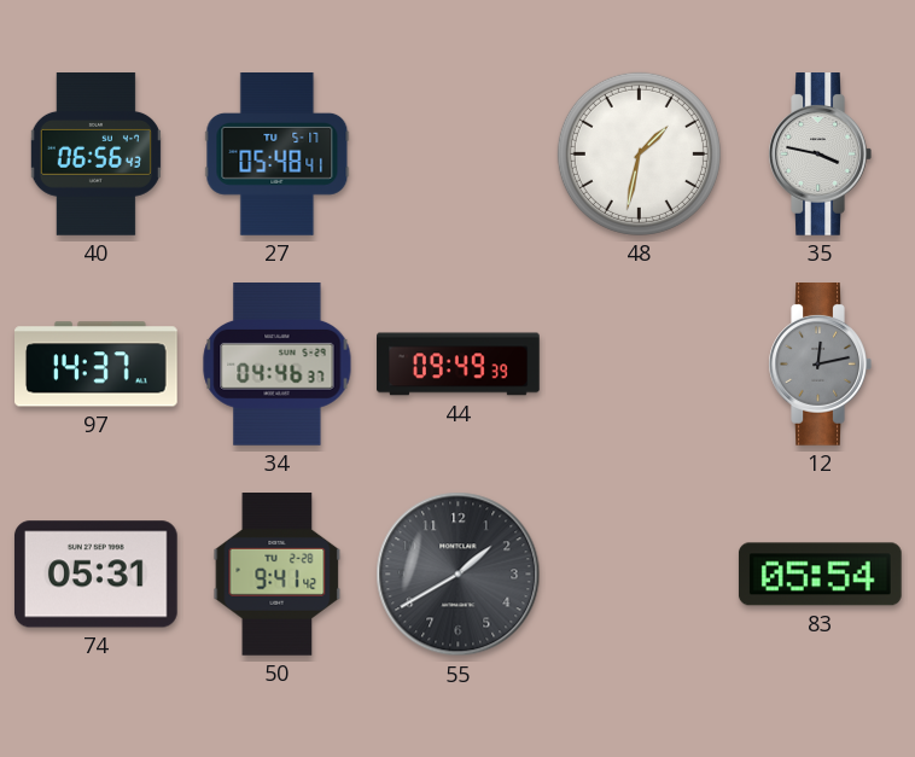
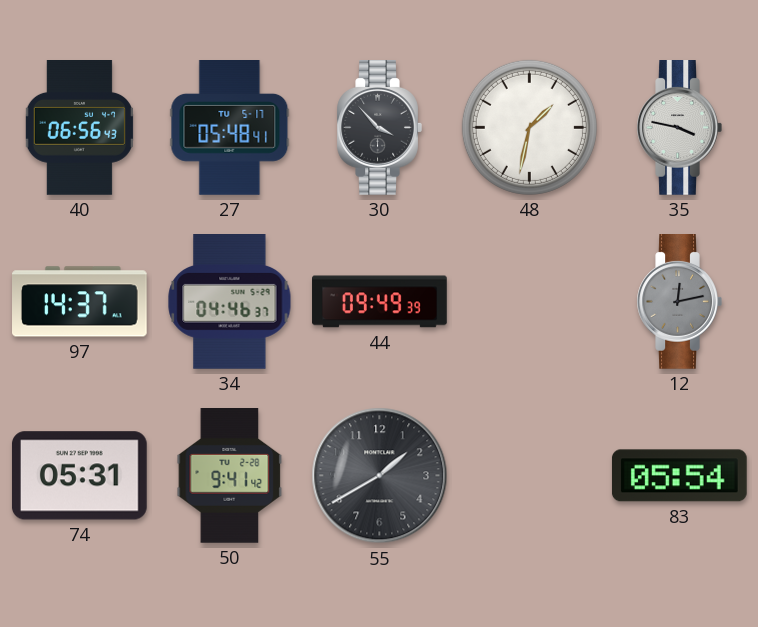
30: none -> 3:53
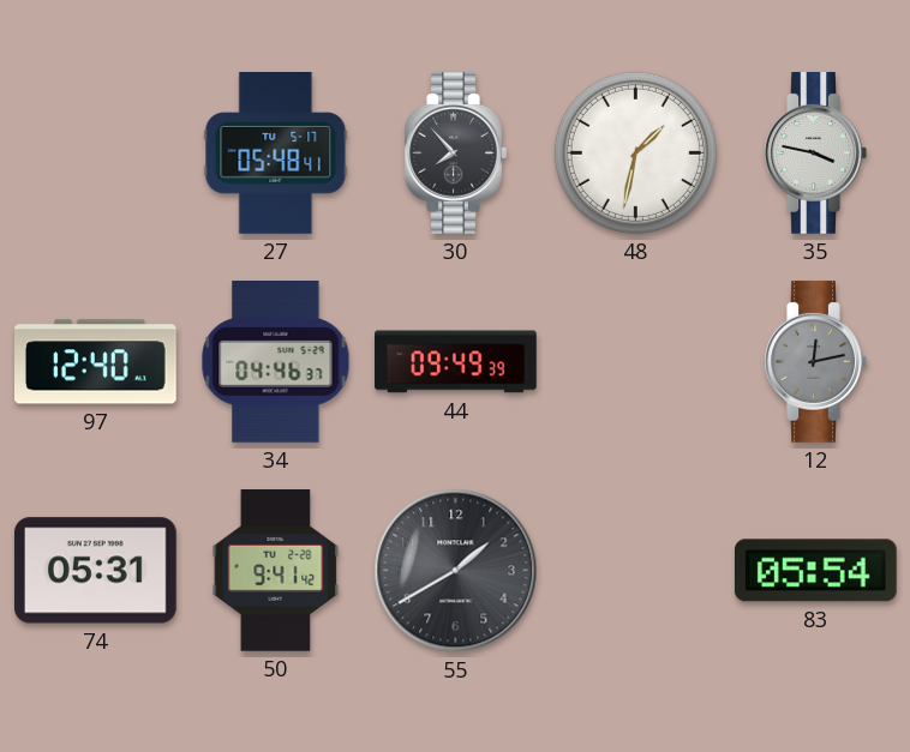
40: 06:56 -> none
30: 3:53 -> 7:53
97: 14:37 -> 12:40
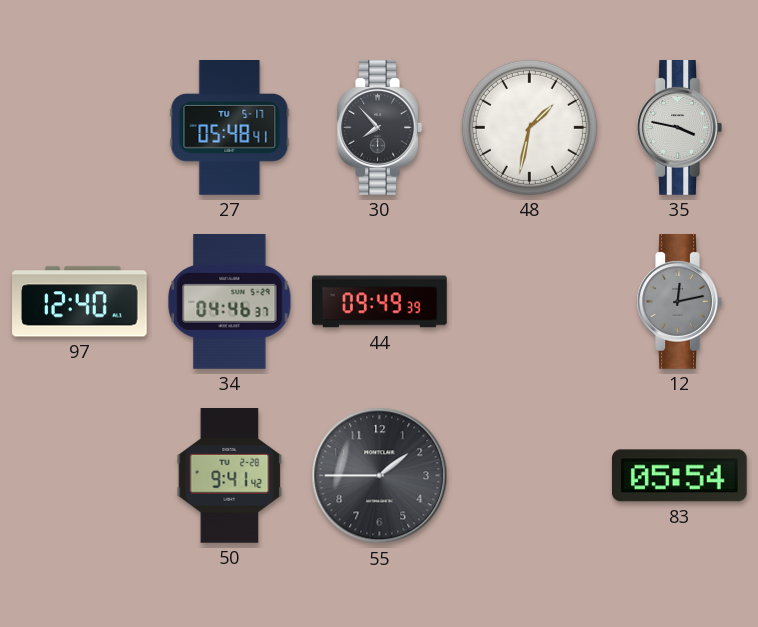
74: 05:31 -> none
55: 1:40 -> 1:45
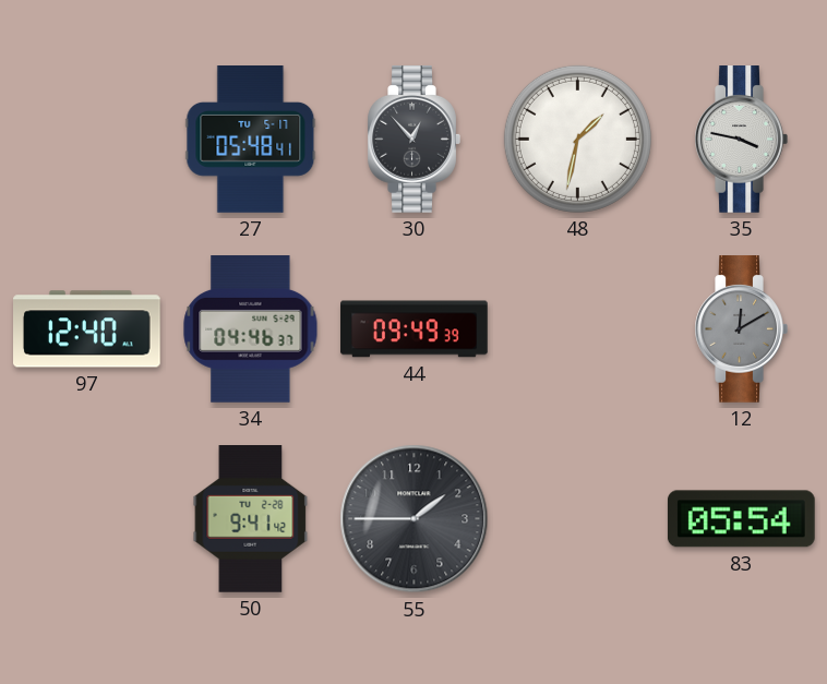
30: 7:53 -> 12:53
12: 12:13 -> 12:10
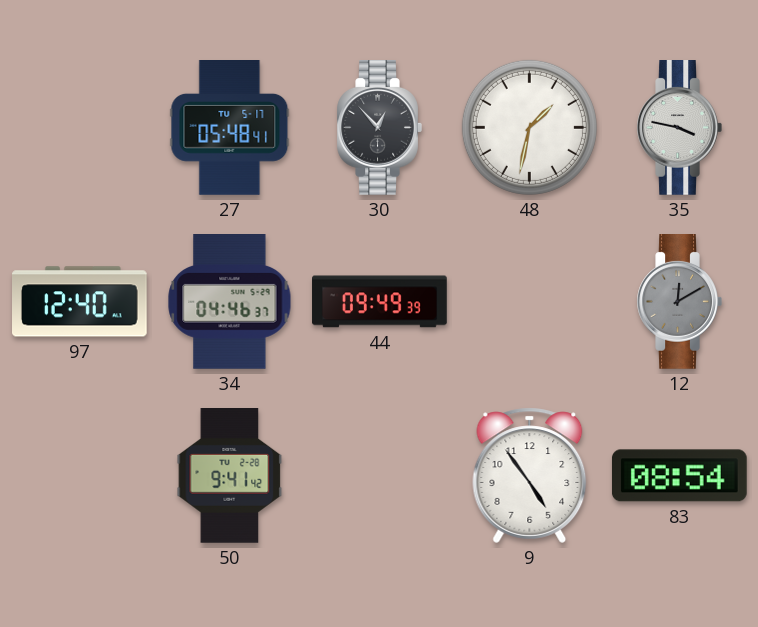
55: 1:45 -> none
9: none -> 4:54
83: 05:54 -> 08:54
